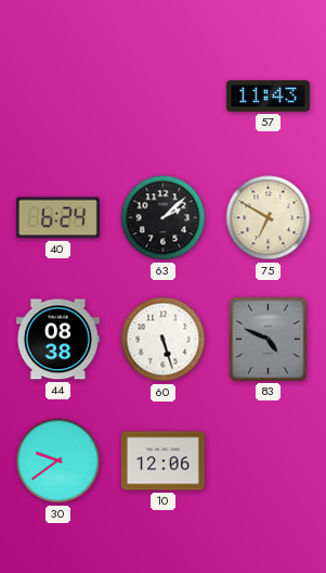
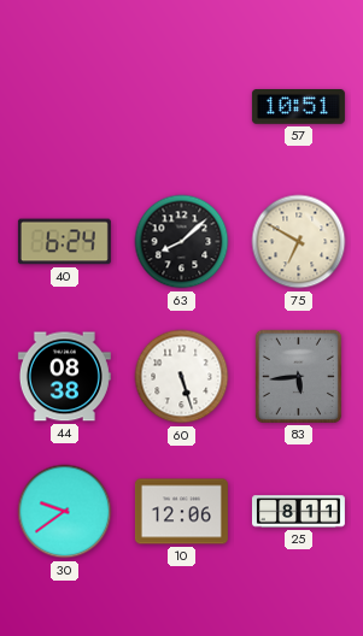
57: 11:43 -> 10:51
63: 2:08 -> 8:08
83: 4:49 -> 5:44
25: none -> 8:11
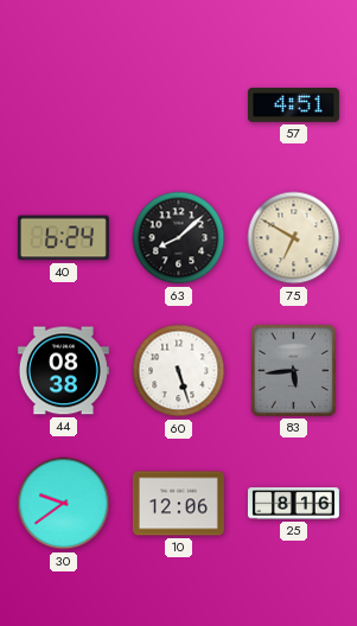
57: 10:51 -> 4:51
25: 8:11 -> 8:16
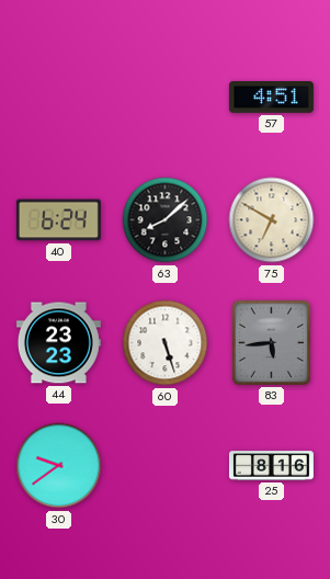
44: 08:38 -> 23:23
10: 12:06 -> none
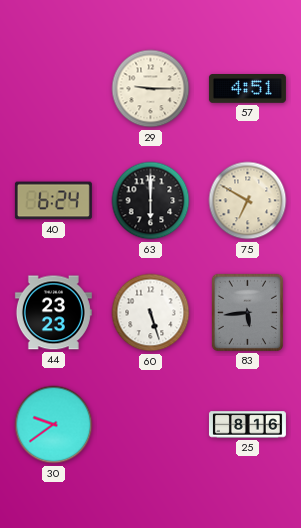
29: none -> 9:15
63: 8:08 -> 6:00
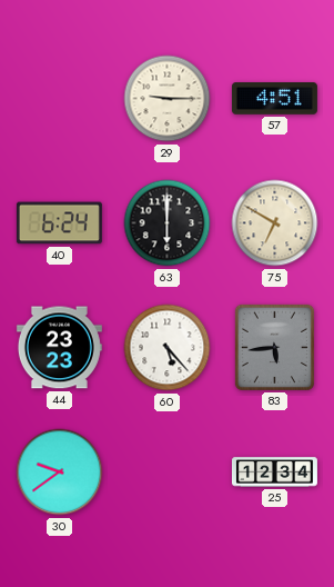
60: 5:27 -> 5:23
25: 8:16 -> 12:34
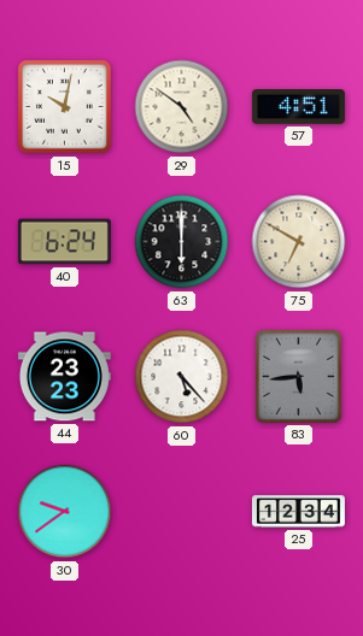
15: none -> 10:02
29: 9:15 -> 4:51
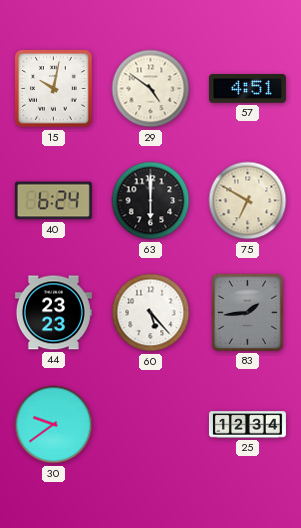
83: 5:44 -> 1:44
